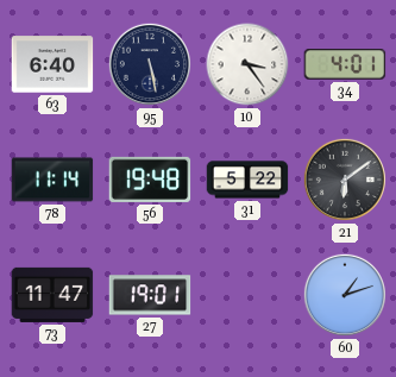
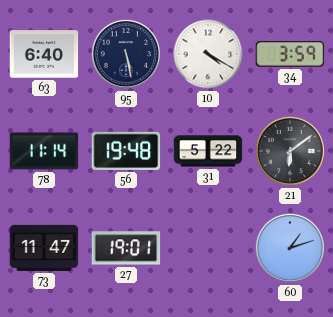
10: 3:24 -> 4:20
34: 4:01 -> 3:59
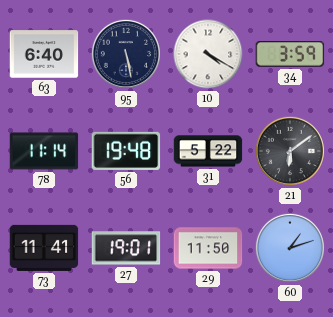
73: 11:47 -> 11:41
29: none -> 11:50
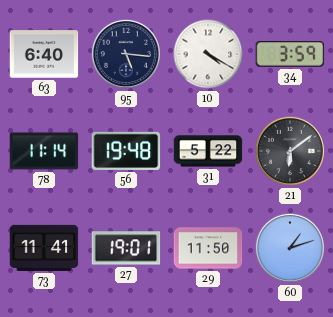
95: 5:28 -> 5:16
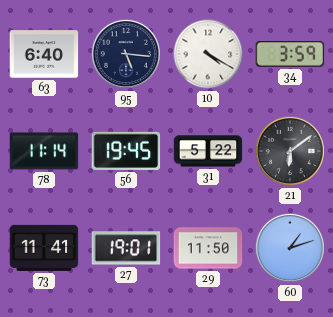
56: 19:48 -> 19:45
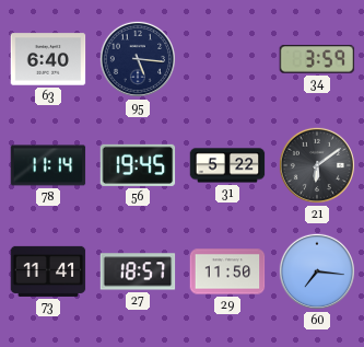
10: 4:20 -> none
27: 19:01 -> 18:57
60: 1:12 -> 7:16
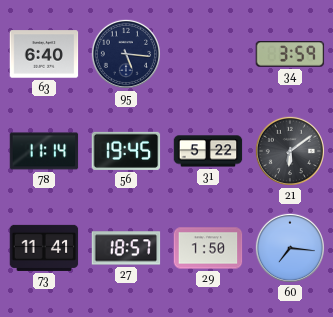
29: 11:50 -> 1:50
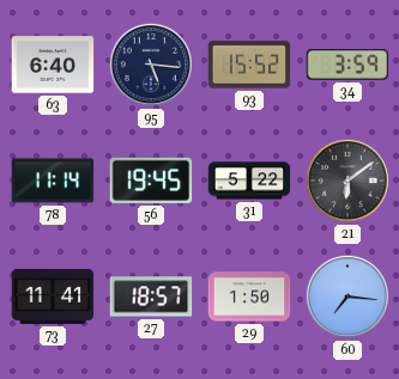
93: none -> 15:52
